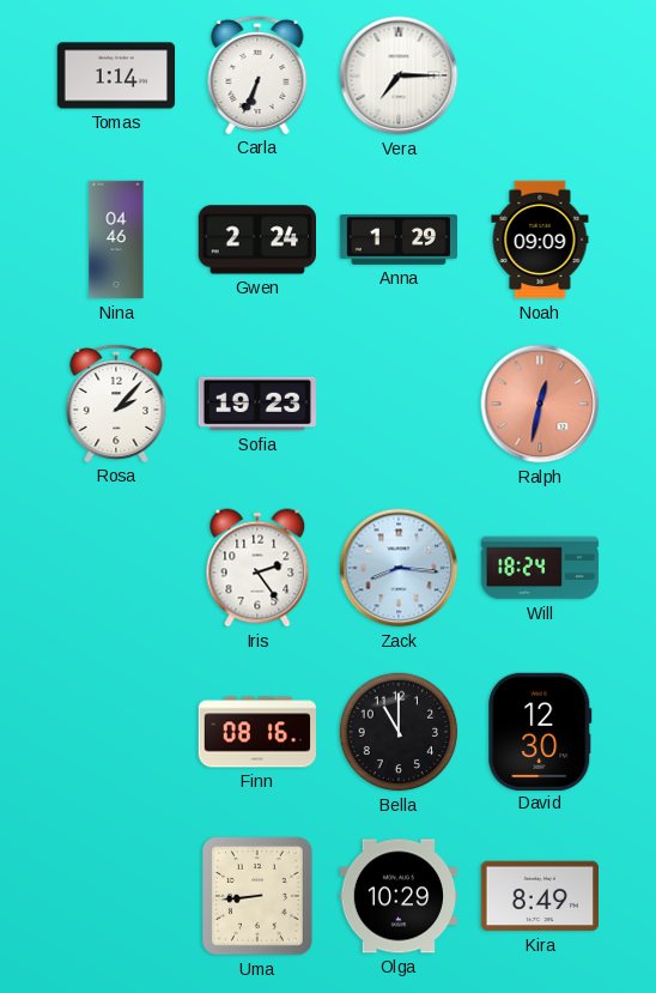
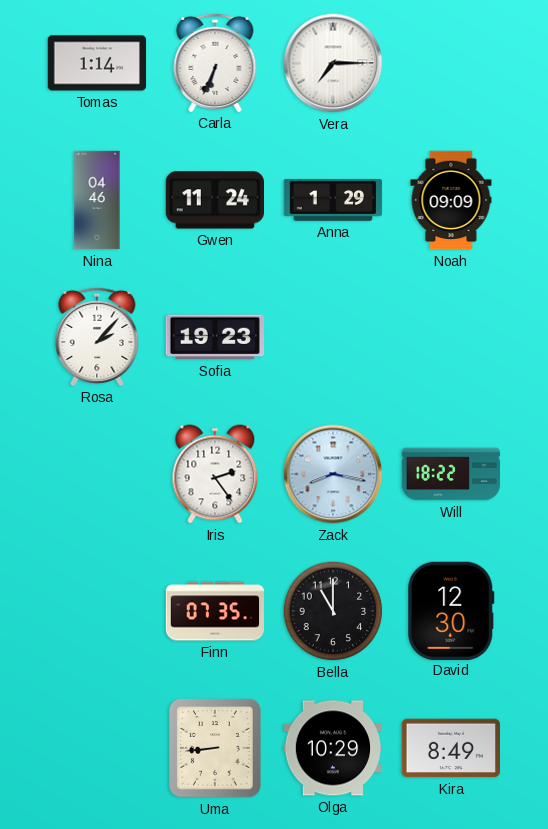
Gwen: 2:24 -> 11:24
Ralph: 12:32 -> none
Zack: 8:16 -> 8:17
Will: 18:24 -> 18:22
Finn: 08:16 -> 07:35
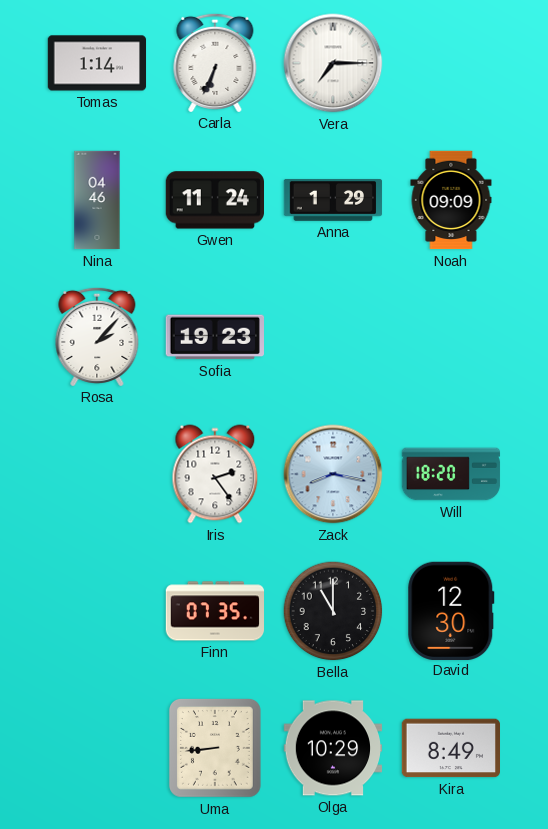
Will: 18:22 -> 18:20
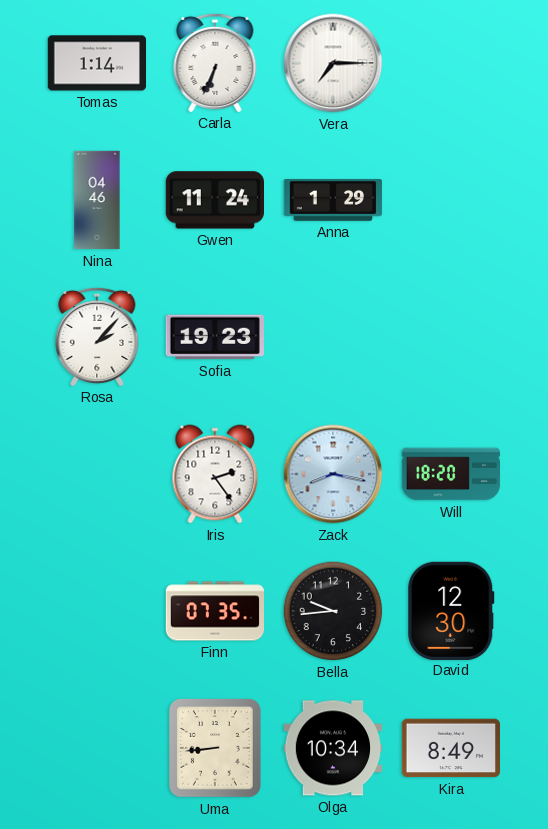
Noah: 09:09 -> none
Bella: 11:00 -> 9:44
Olga: 10:29 -> 10:34
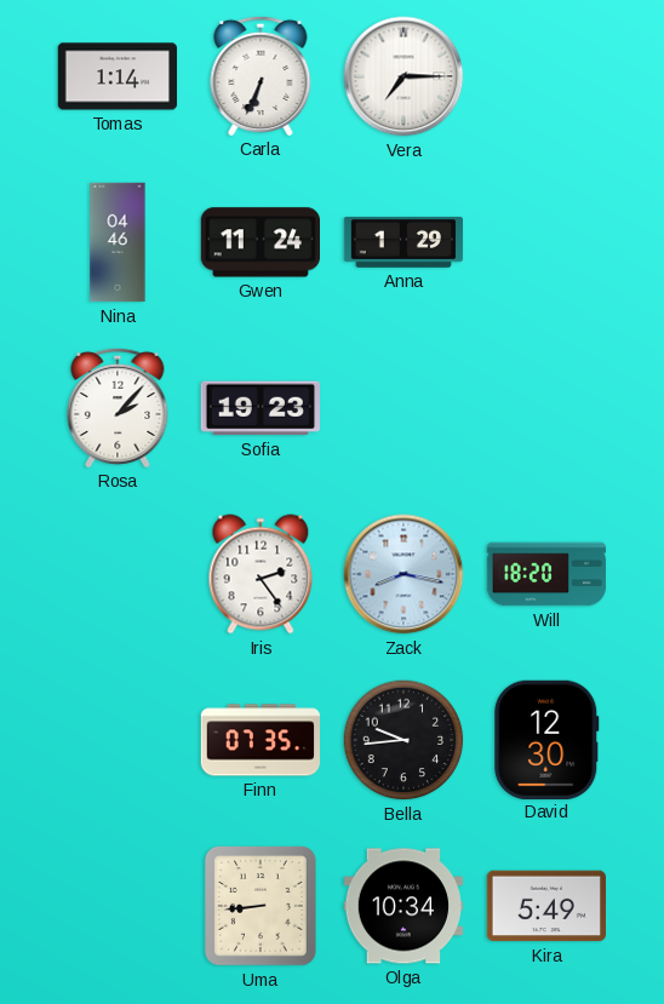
Kira: 8:49 -> 5:49
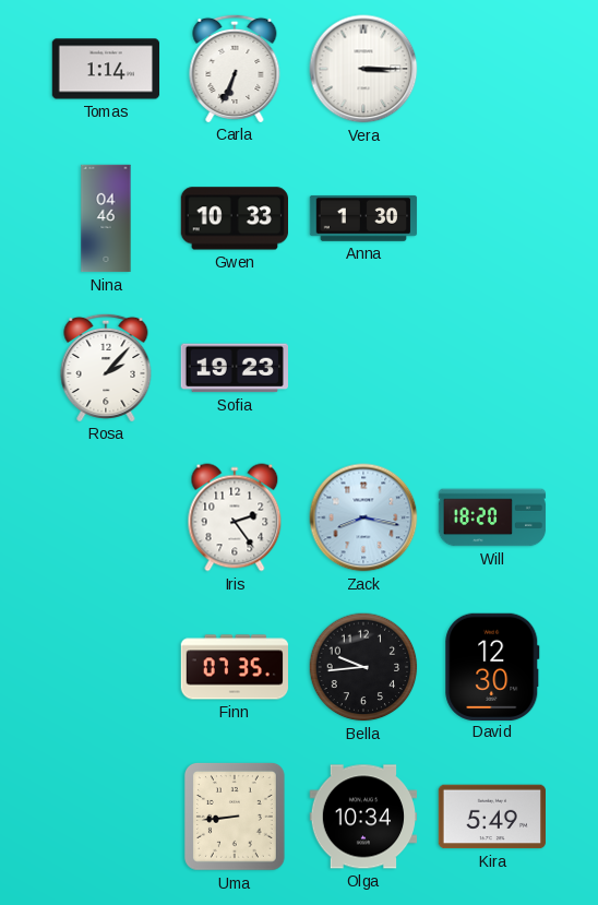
Vera: 7:15 -> 3:15
Gwen: 11:24 -> 10:33
Anna: 1:29 -> 1:30
